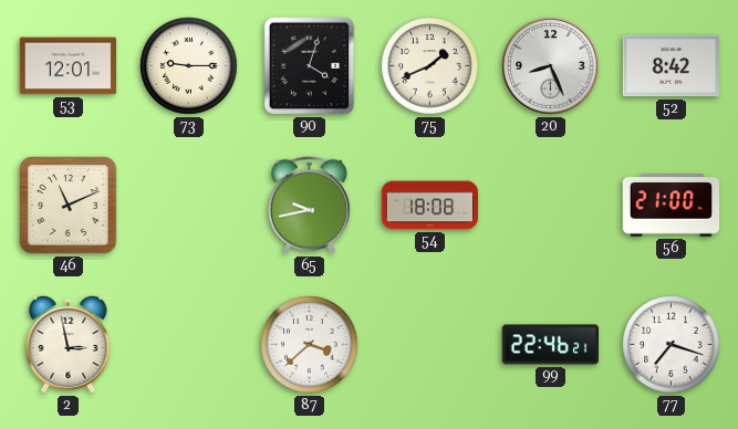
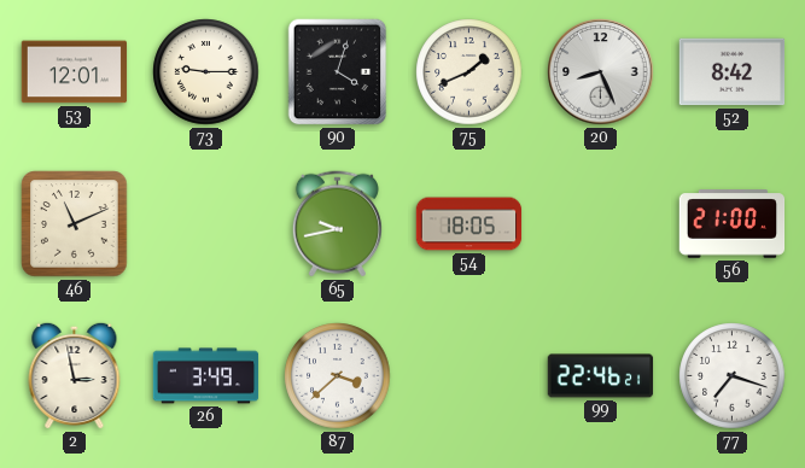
54: 18:08 -> 18:05
26: none -> 3:49
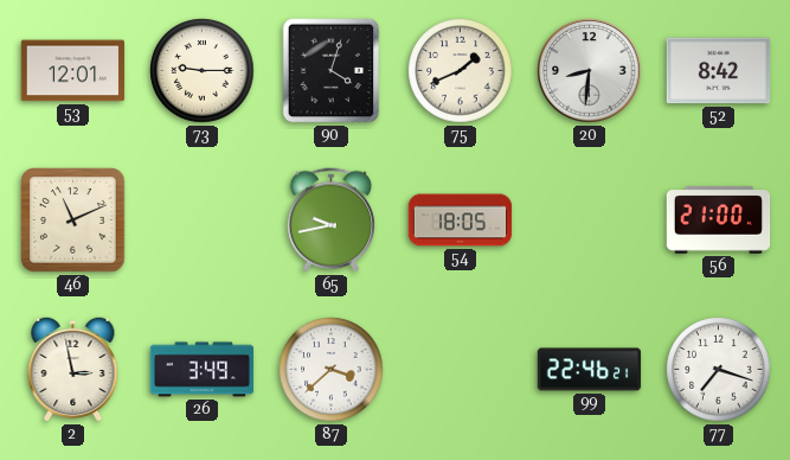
20: 8:26 -> 8:31
